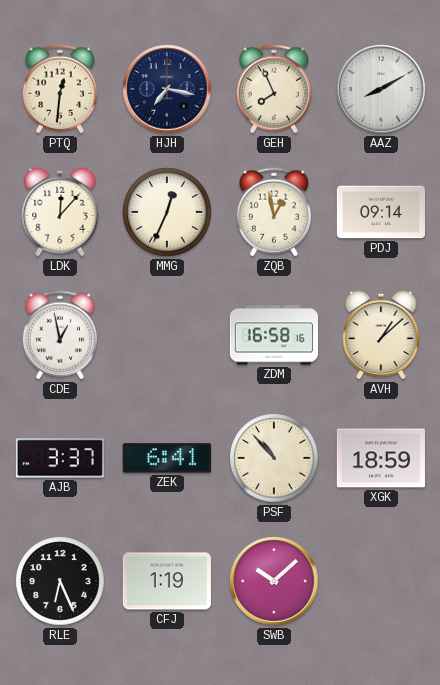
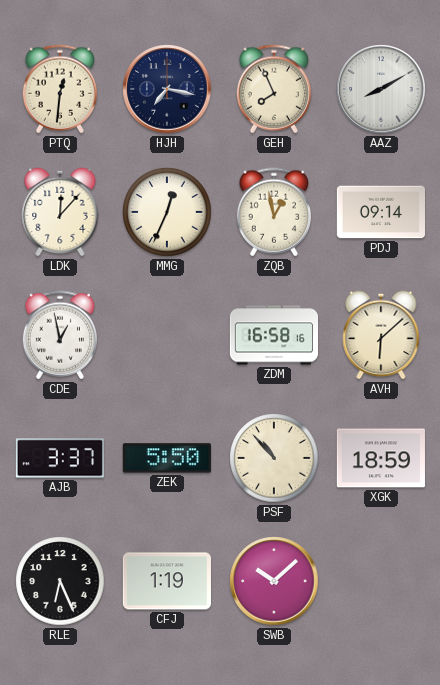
AVH: 1:08 -> 6:08
ZEK: 6:41 -> 5:50
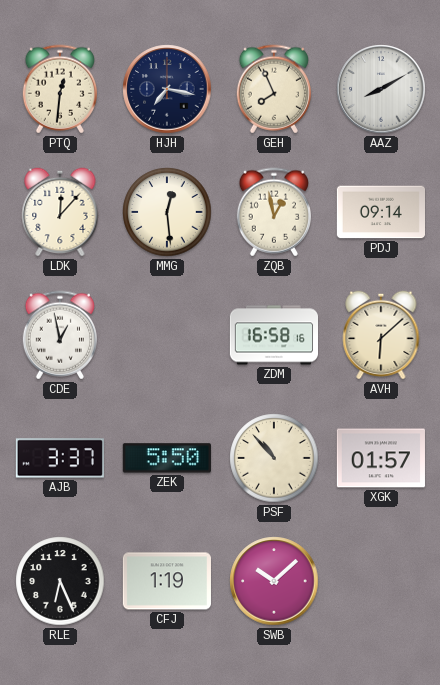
MMG: 12:34 -> 12:29
XGK: 18:59 -> 01:57
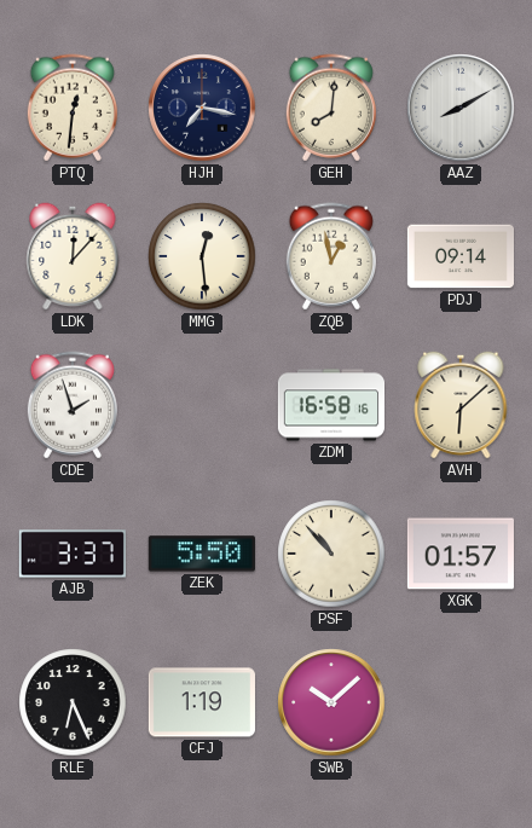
GEH: 7:56 -> 8:01
CDE: 12:58 -> 1:57
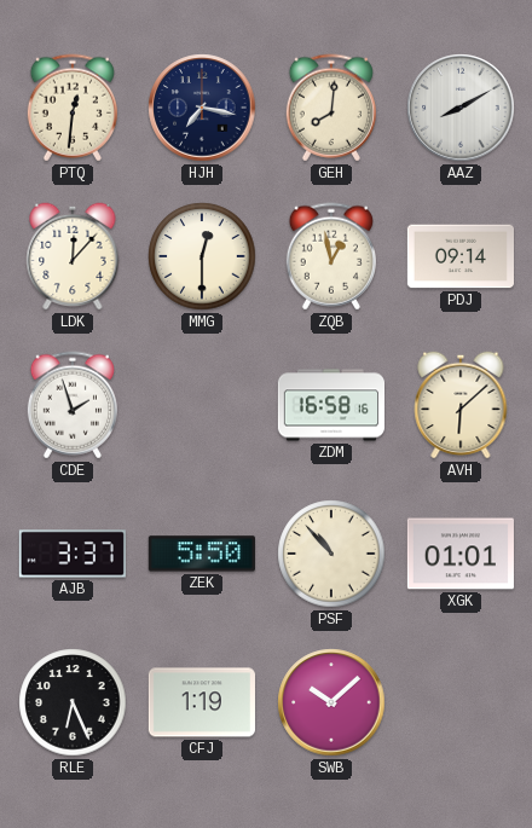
MMG: 12:29 -> 12:30
XGK: 01:57 -> 01:01
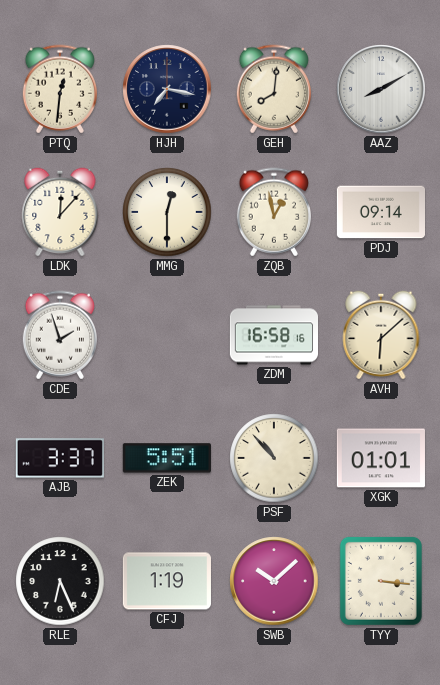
ZEK: 5:50 -> 5:51
TYY: none -> 3:16
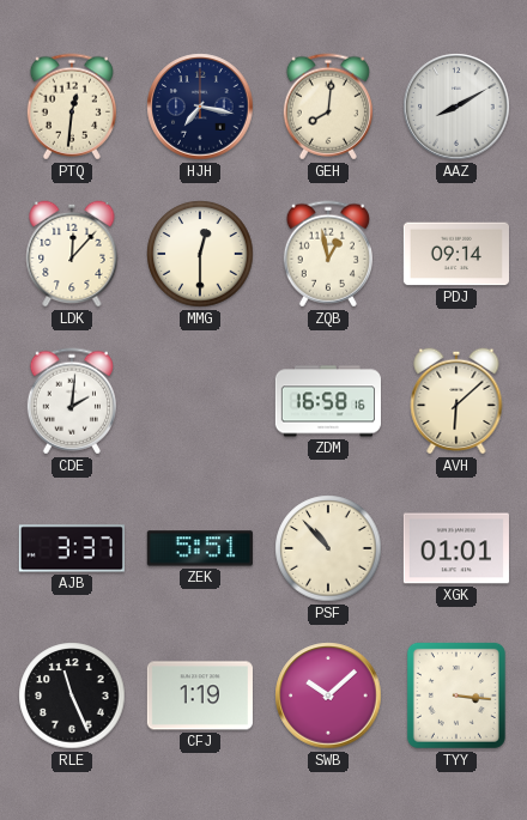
CDE: 1:57 -> 2:01
RLE: 6:26 -> 11:26
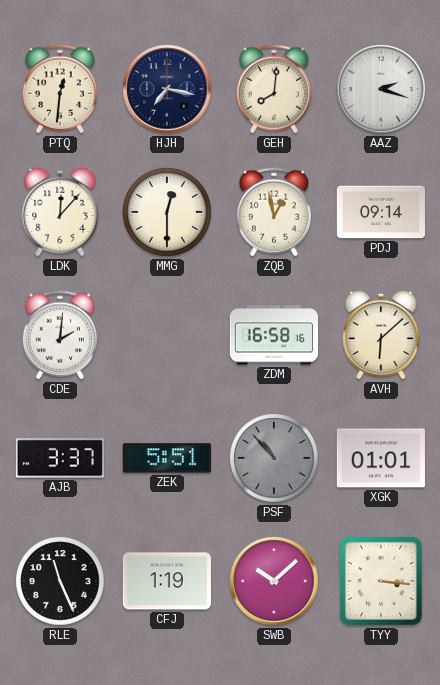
AAZ: 8:10 -> 2:18
PSF dial: cream -> grey
